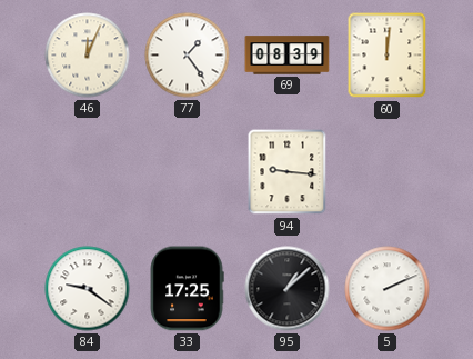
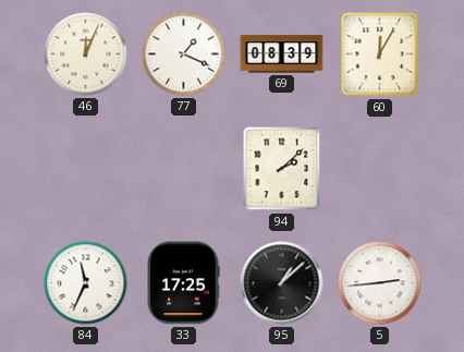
77: 1:24 -> 1:19
60: 12:01 -> 12:05
94: 9:16 -> 2:08
84: 9:21 -> 11:34
5: 2:11 -> 2:44
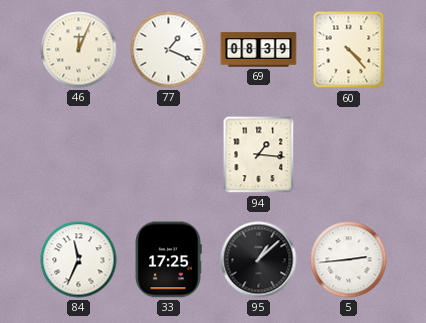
60: 12:05 -> 4:23
94: 2:08 -> 1:16
